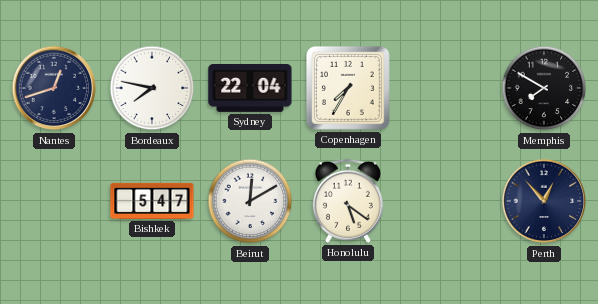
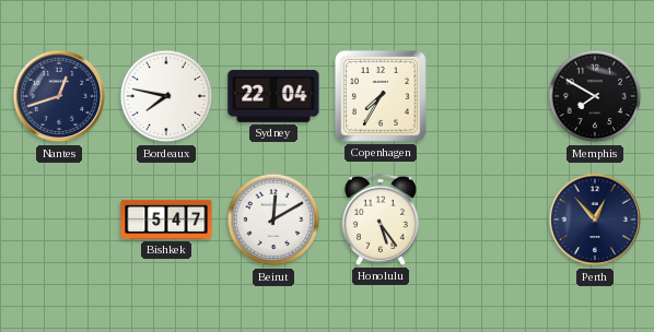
Honolulu: 5:21 -> 5:24
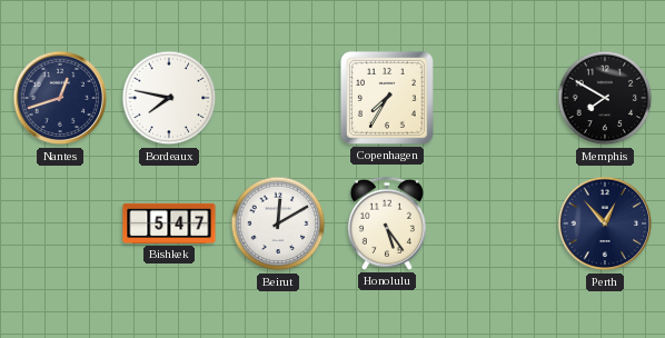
Sydney: 22:04 -> none
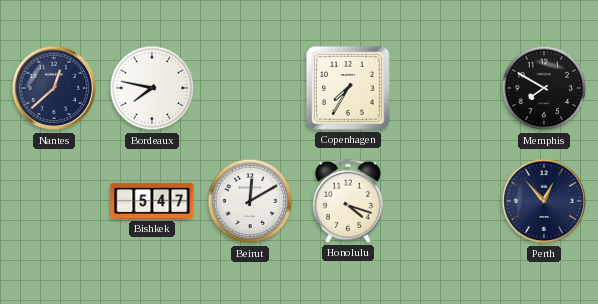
Nantes: 12:42 -> 12:38
Honolulu: 5:24 -> 4:18
